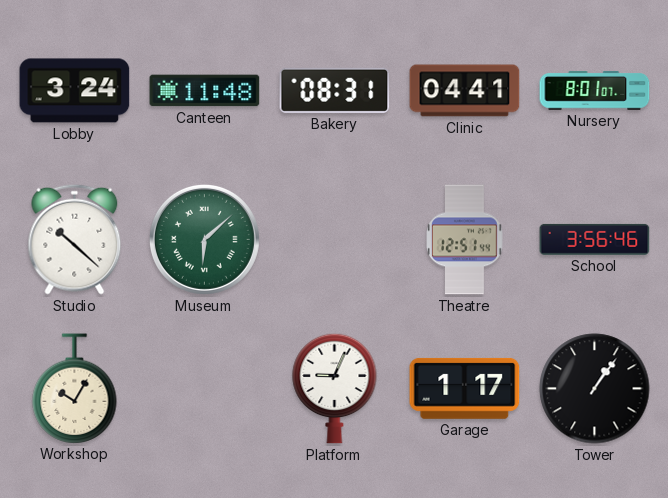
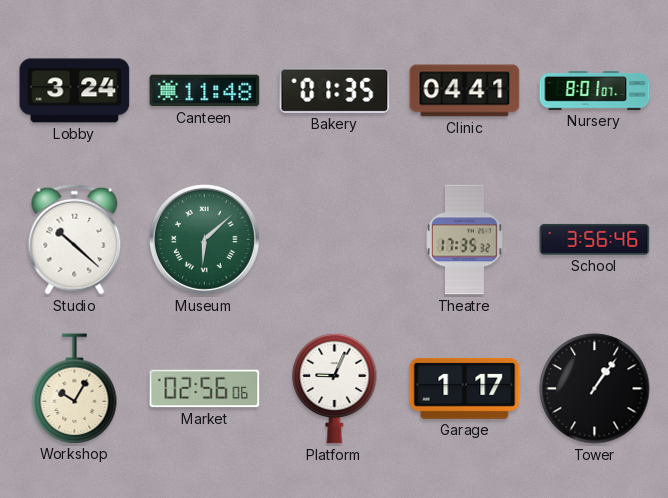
Bakery: 08:31 -> 01:35
Theatre: 12:51 -> 17:35
Market: none -> 02:56
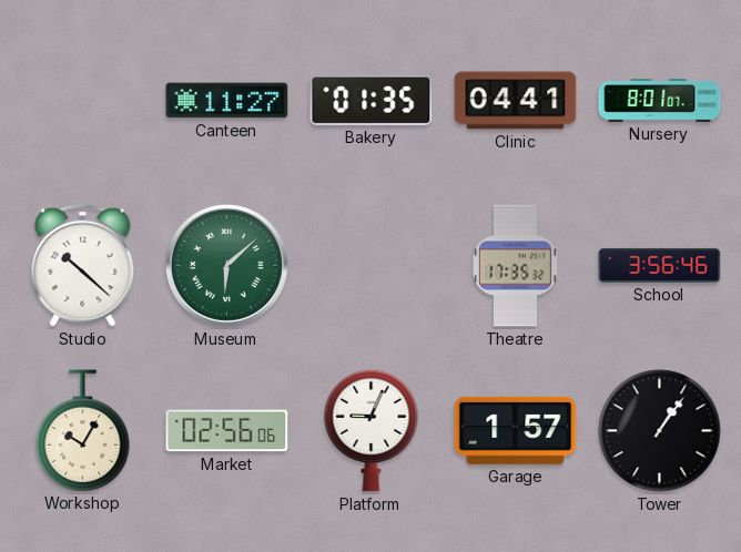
Lobby: 3:24 -> none
Canteen: 11:48 -> 11:27
Garage: 1:17 -> 1:57
